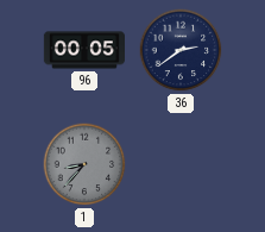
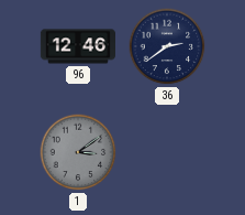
96: 00:05 -> 12:46
1: 8:37 -> 3:09
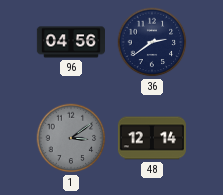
96: 12:46 -> 04:56
48: none -> 12:14
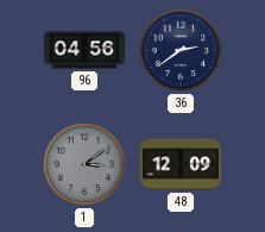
48: 12:14 -> 12:09
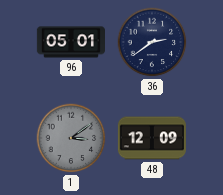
96: 04:56 -> 05:01
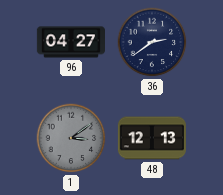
96: 05:01 -> 04:27
48: 12:09 -> 12:13
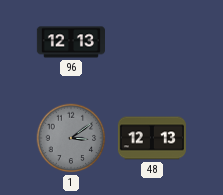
96: 04:27 -> 12:13
36: 2:39 -> none
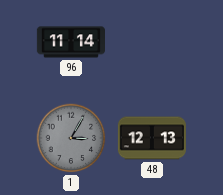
96: 12:13 -> 11:14
1: 3:09 -> 3:05
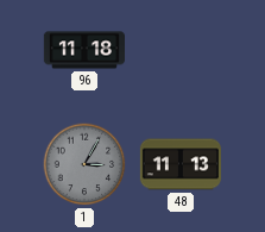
96: 11:14 -> 11:18
48: 12:13 -> 11:13
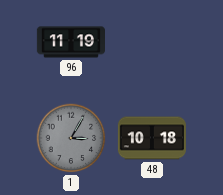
96: 11:18 -> 11:19
48: 11:13 -> 10:18
